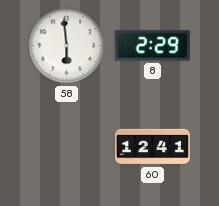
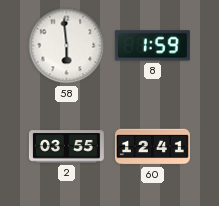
8: 2:29 -> 1:59
2: none -> 03:55
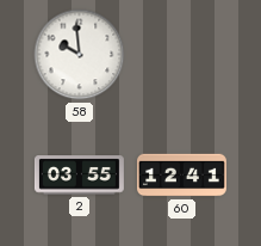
58: 5:59 -> 9:59
8: 1:59 -> none
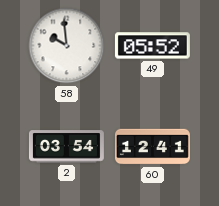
49: none -> 05:52
2: 03:55 -> 03:54
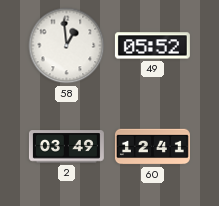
58: 9:59 -> 12:59
2: 03:54 -> 03:49
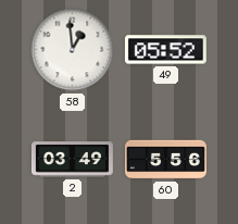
60: 12:41 -> 5:56
